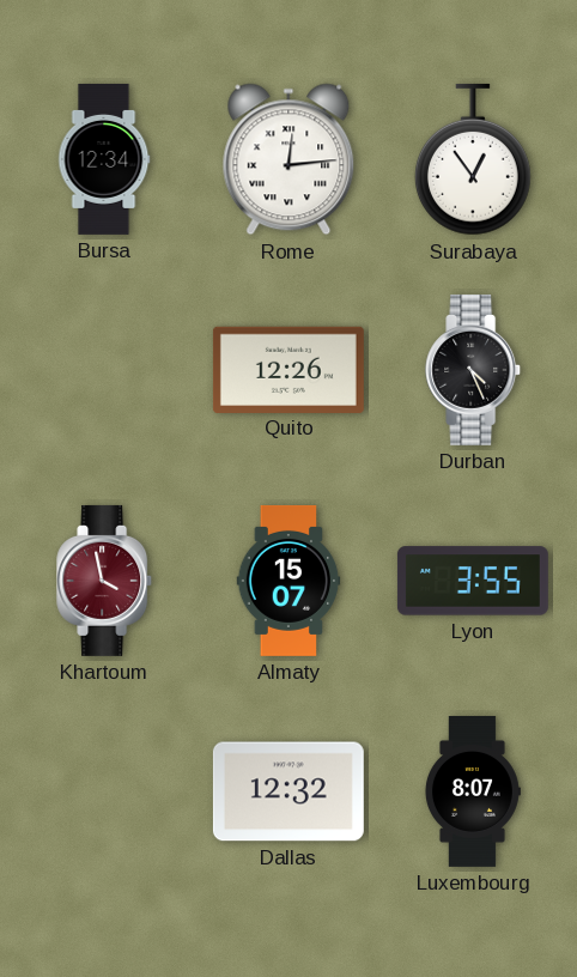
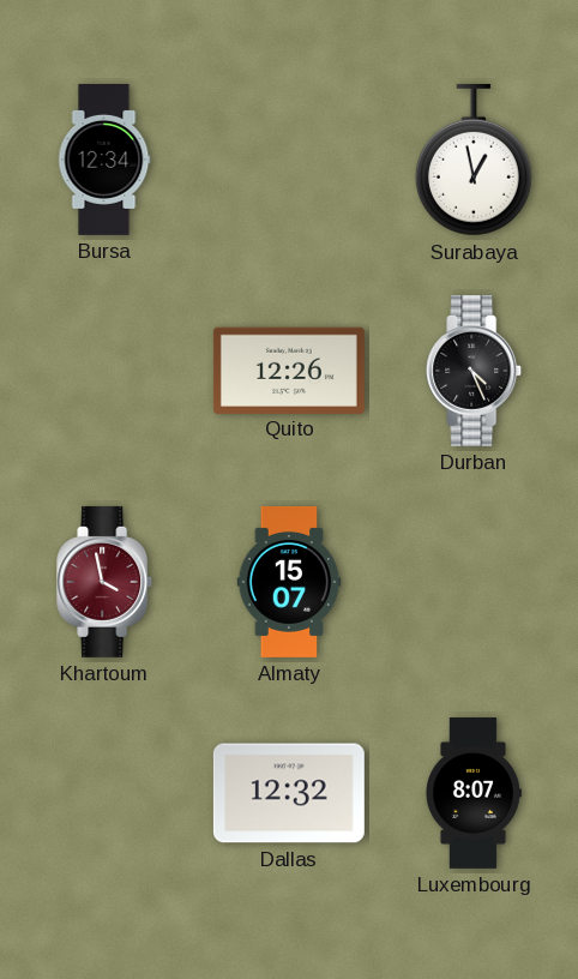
Rome: 12:14 -> none
Surabaya: 12:54 -> 12:58
Lyon: 3:55 -> none
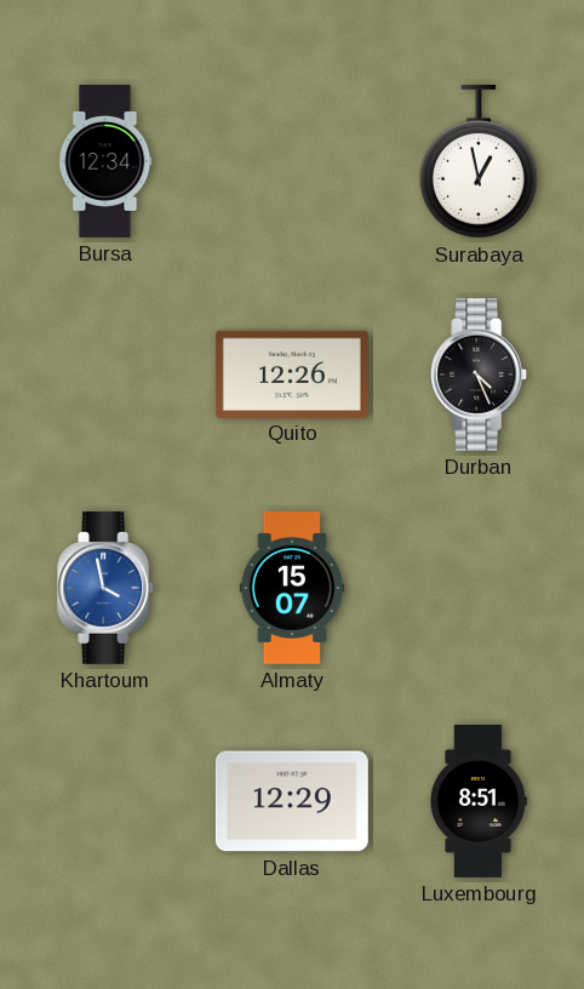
Khartoum dial: burgundy -> blue
Dallas: 12:32 -> 12:29
Luxembourg: 8:07 -> 8:51
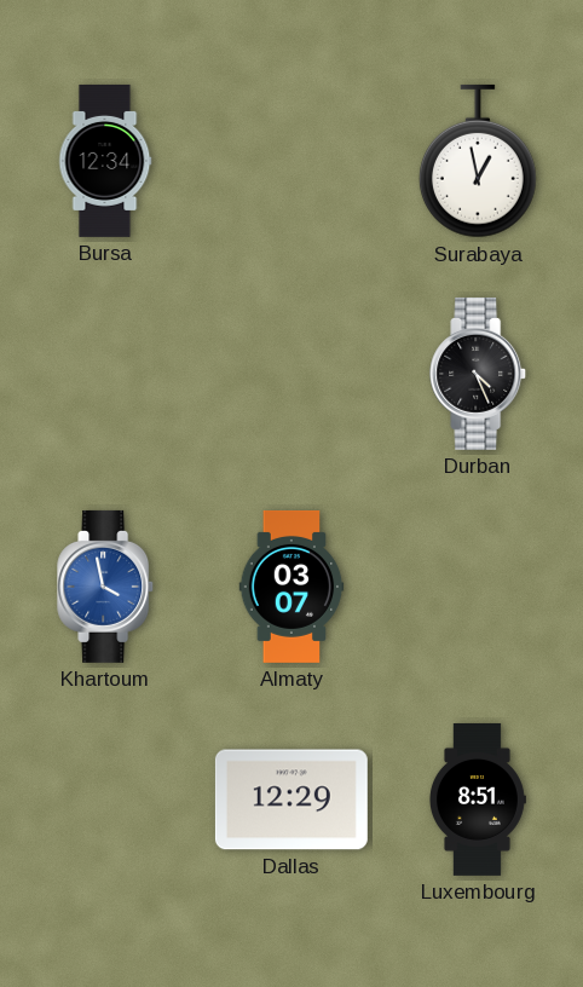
Quito: 12:26 -> none
Almaty: 15:07 -> 03:07
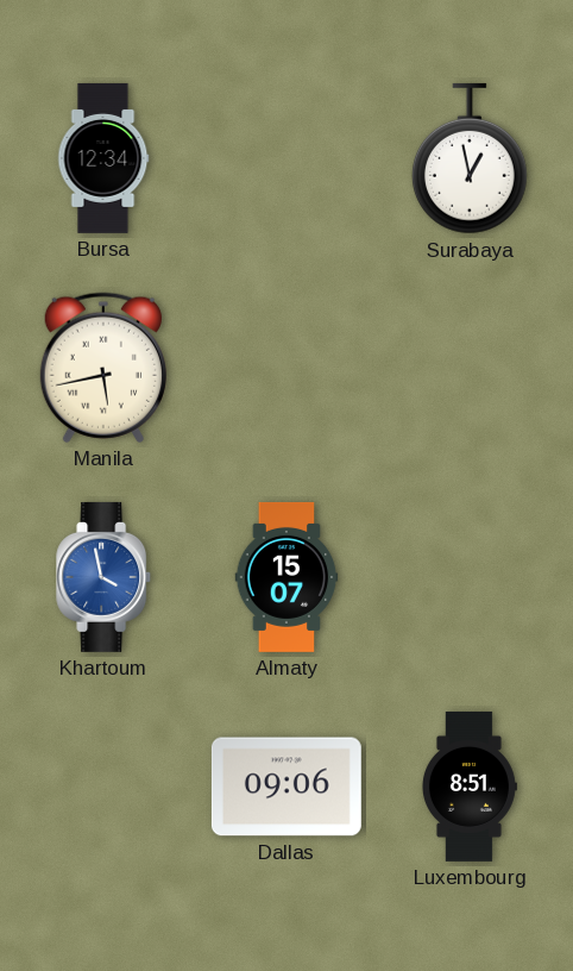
Manila: none -> 5:43
Durban: 4:26 -> none
Almaty: 03:07 -> 15:07
Dallas: 12:29 -> 09:06
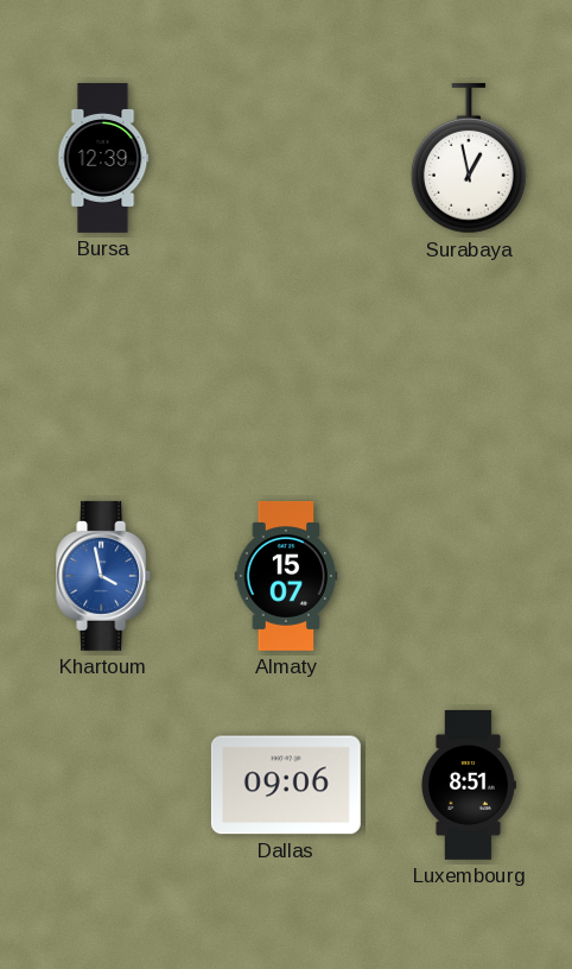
Bursa: 12:34 -> 12:39
Manila: 5:43 -> none
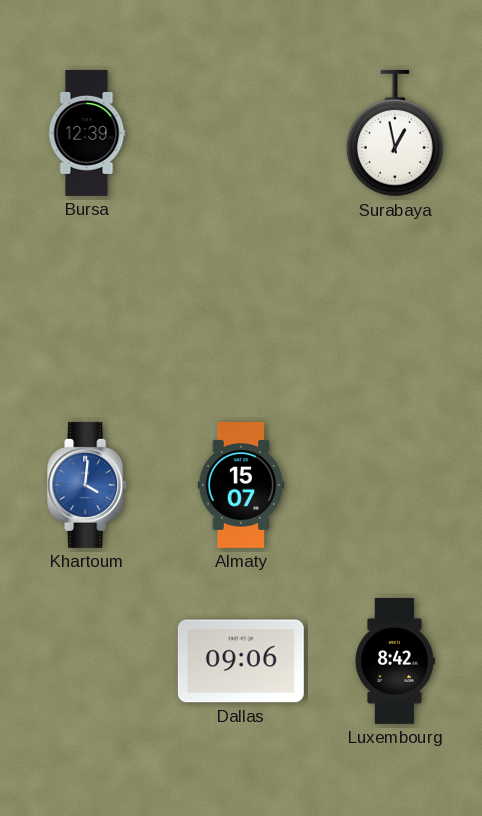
Khartoum: 3:58 -> 4:01
Luxembourg: 8:51 -> 8:42
